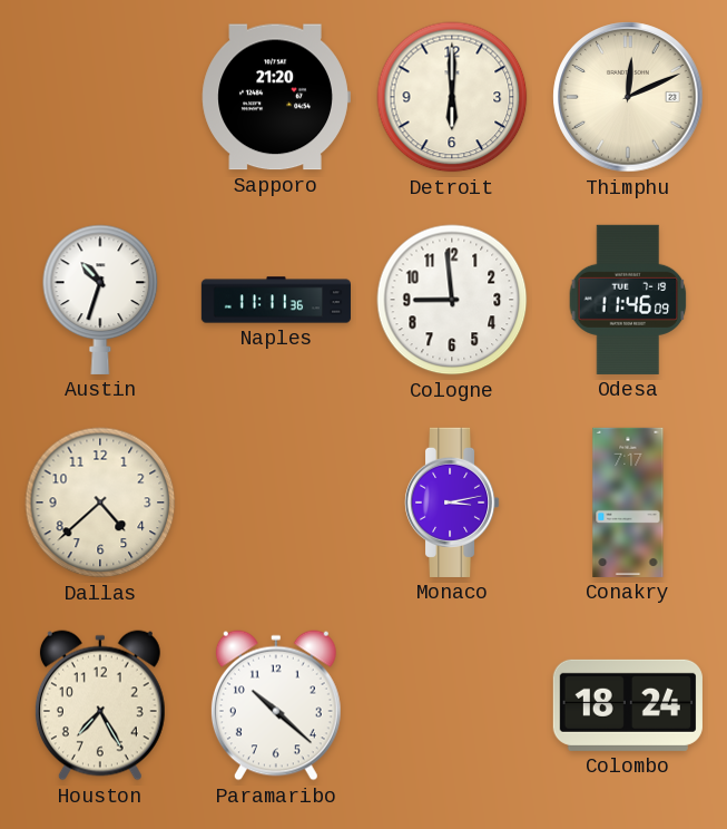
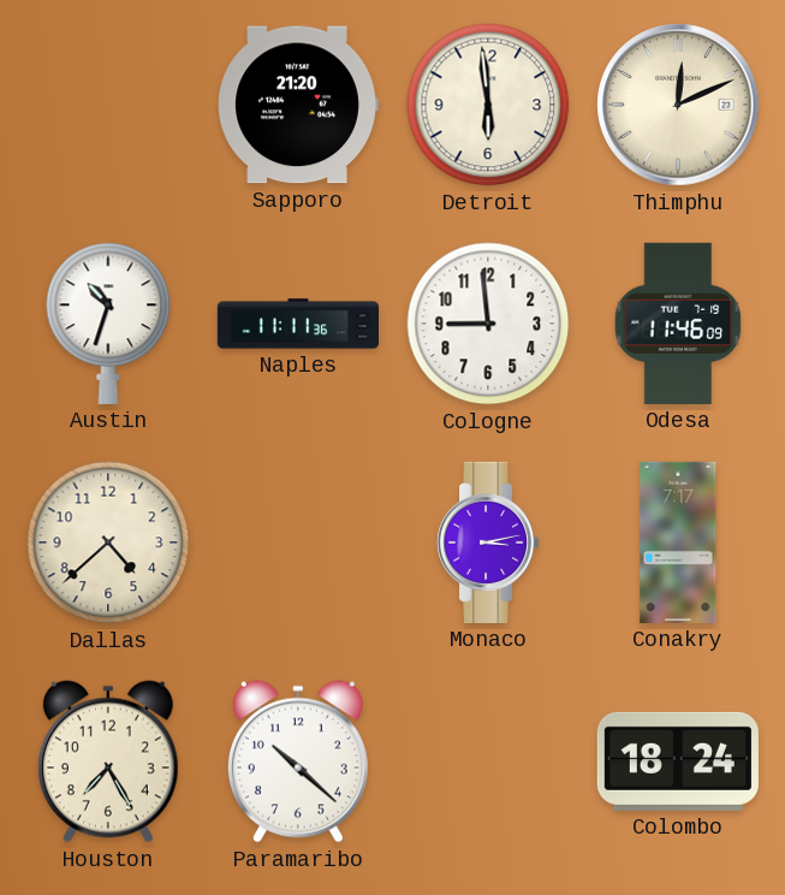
Detroit: 6:00 -> 5:59
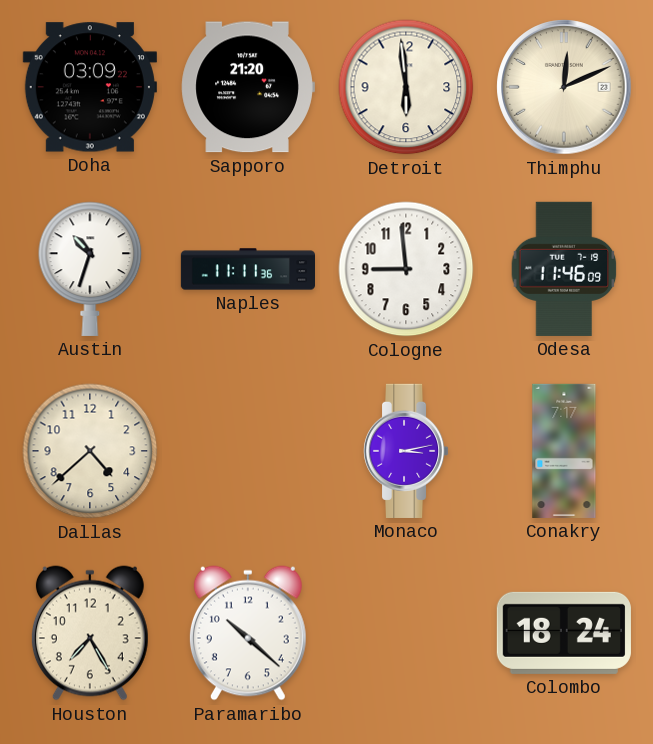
Doha: none -> 03:09
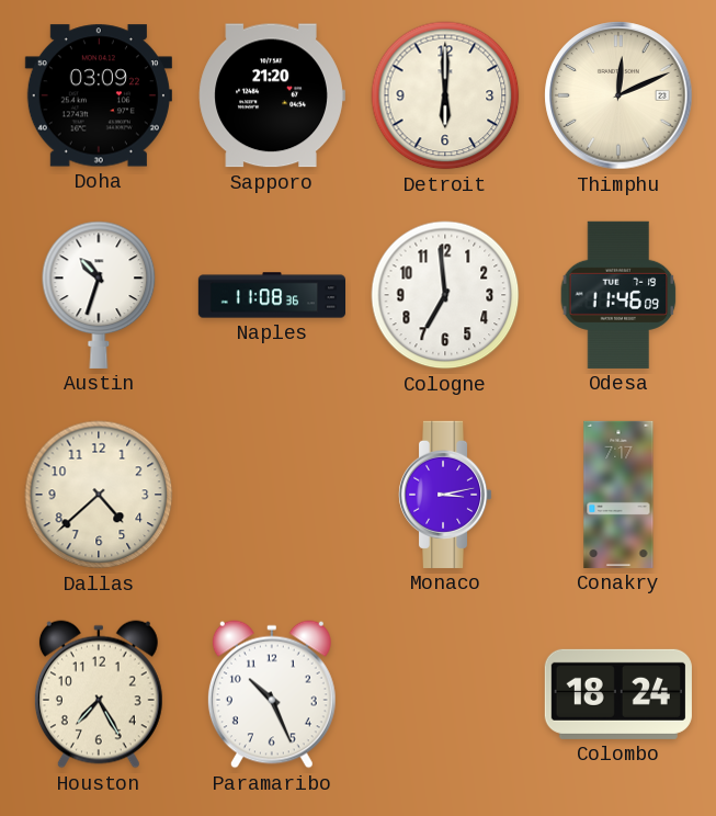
Detroit: 5:59 -> 6:00
Naples: 11:11 -> 11:08
Cologne: 8:59 -> 6:59
Paramaribo: 10:22 -> 10:26
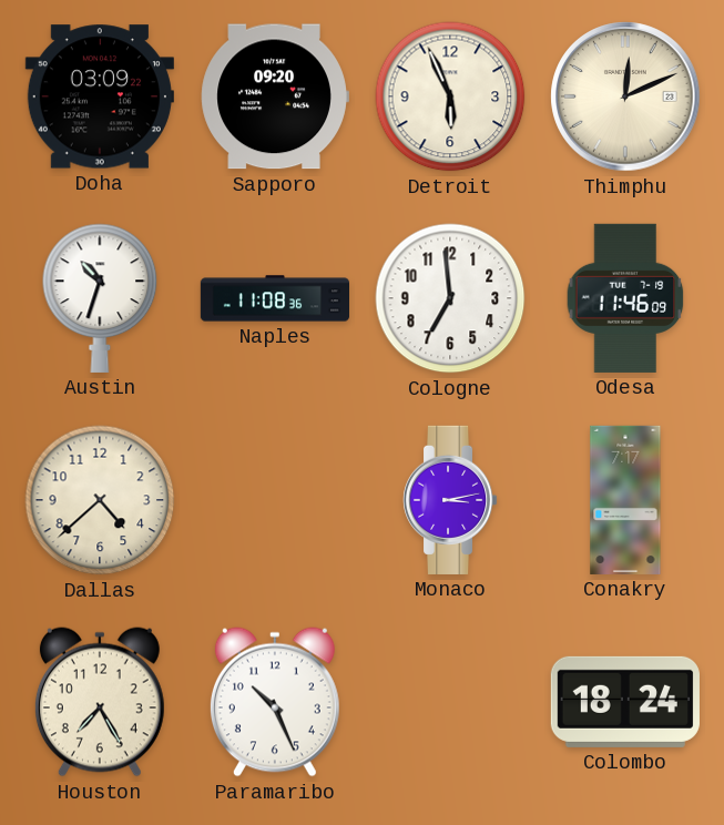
Sapporo: 21:20 -> 09:20
Detroit: 6:00 -> 5:56
